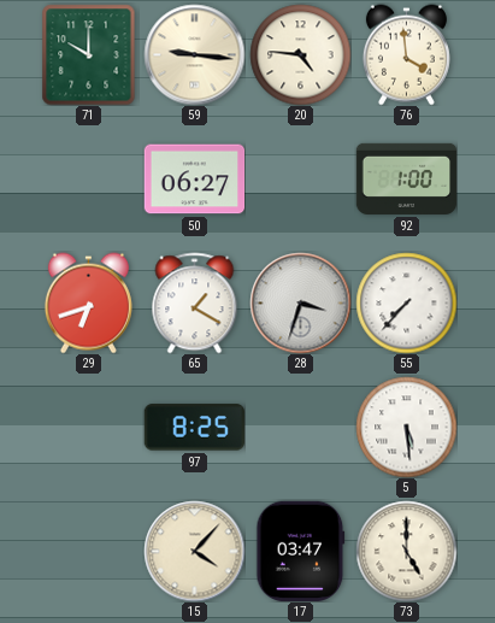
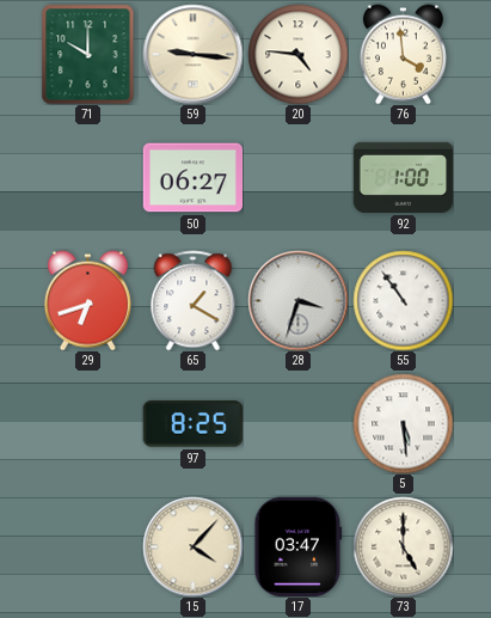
55: 7:37 -> 10:54
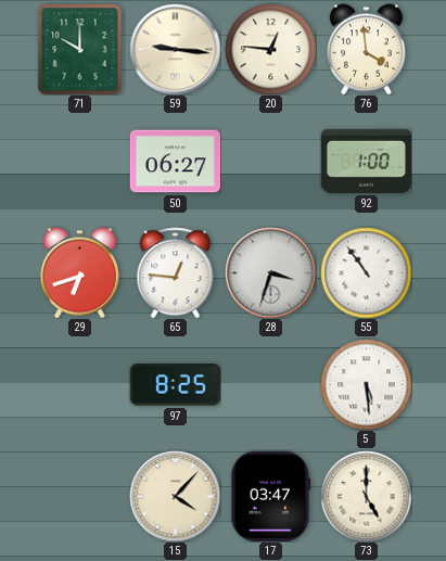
20: 4:46 -> 12:46
65: 1:20 -> 12:46
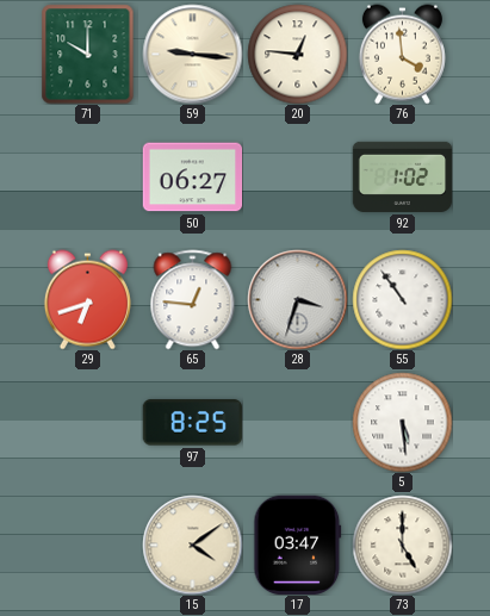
92: 1:00 -> 1:02
15: 4:07 -> 4:09
